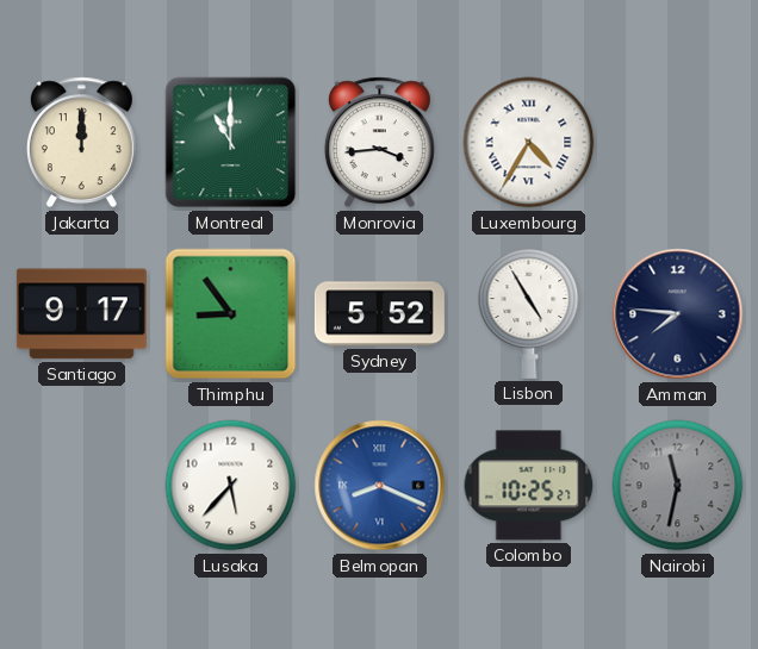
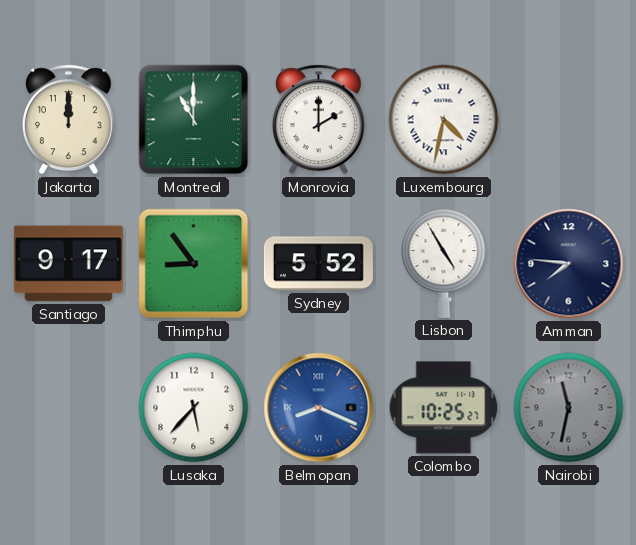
Monrovia: 3:44 -> 2:00
Luxembourg: 4:35 -> 4:32
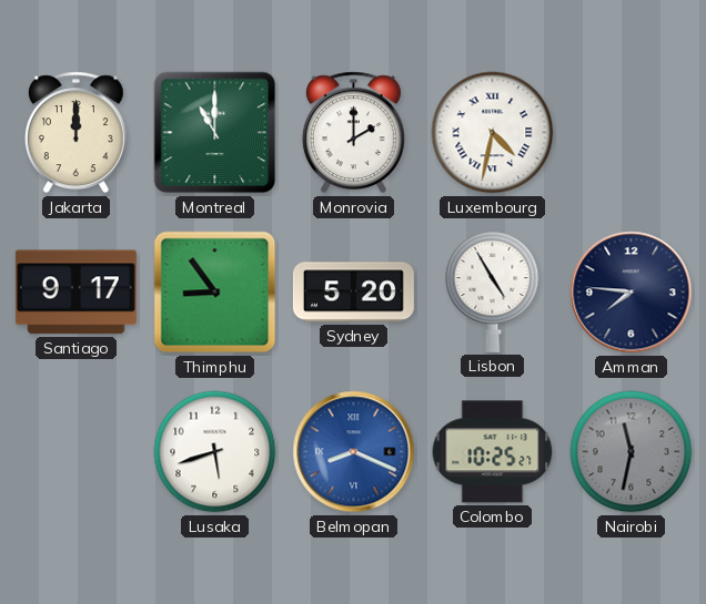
Sydney: 5:52 -> 5:20
Lusaka: 5:37 -> 5:42
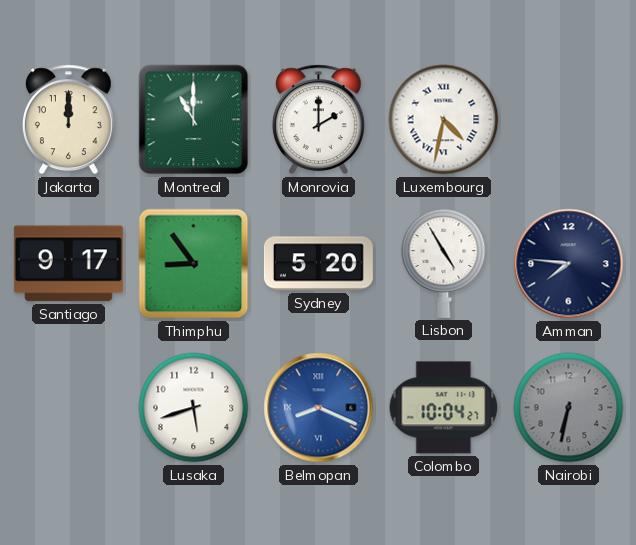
Colombo: 10:25 -> 10:04
Nairobi: 11:32 -> 6:32
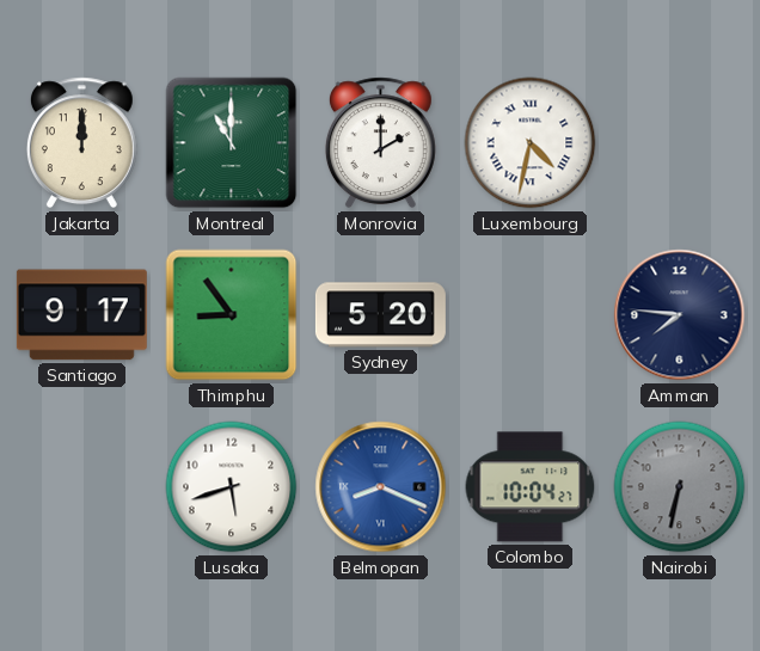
Lisbon: 4:55 -> none
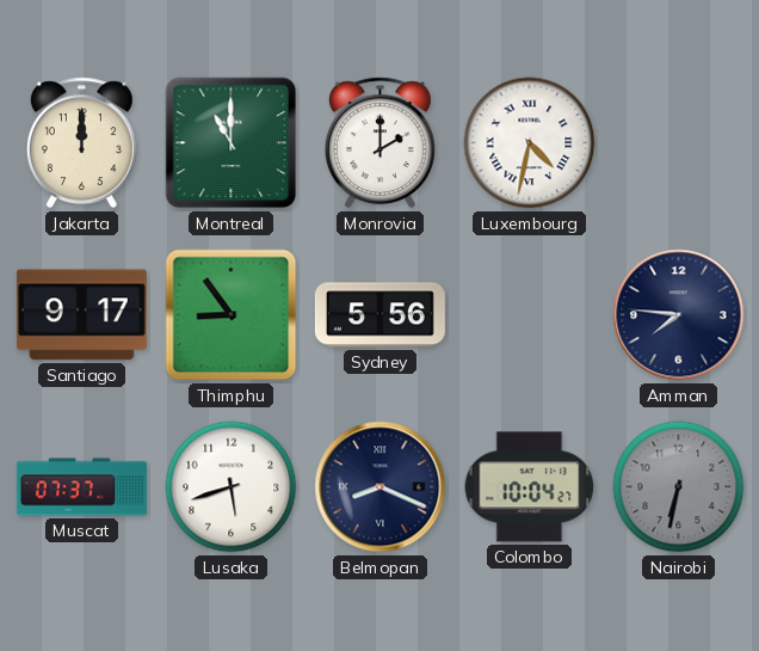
Sydney: 5:20 -> 5:56
Muscat: none -> 07:37
Belmopan dial: blue -> navy
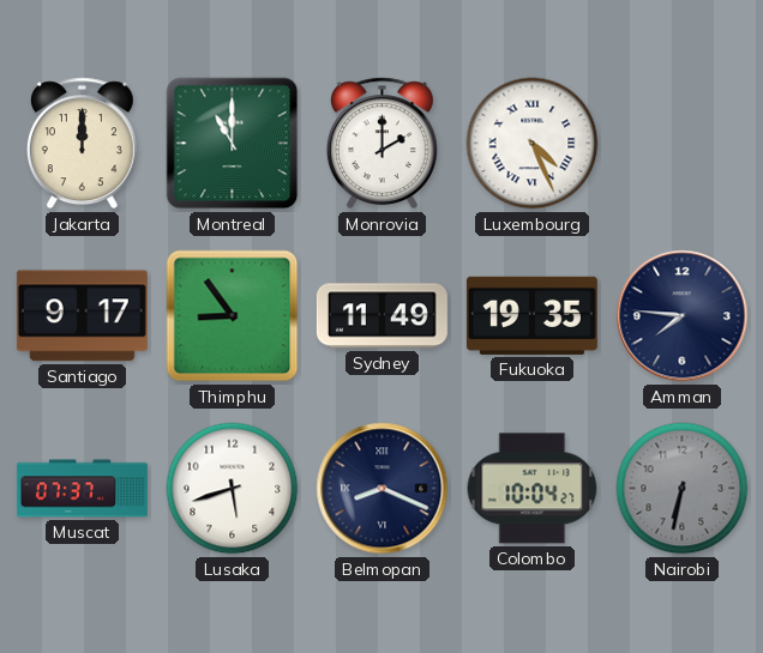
Luxembourg: 4:32 -> 4:26
Sydney: 5:56 -> 11:49
Fukuoka: none -> 19:35
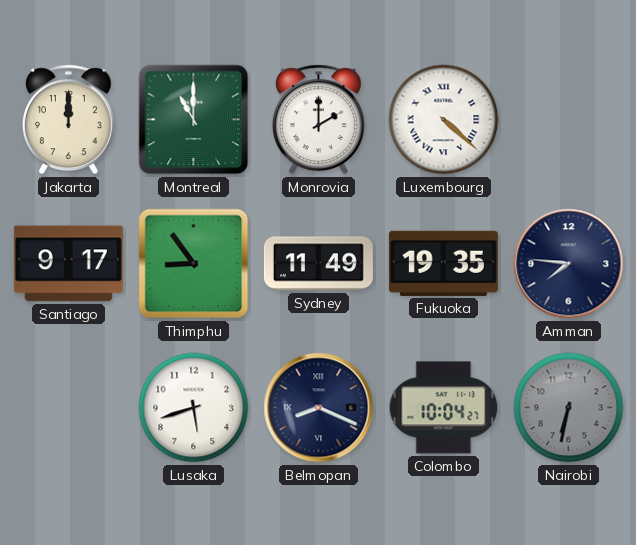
Luxembourg: 4:26 -> 4:22
Muscat: 07:37 -> none
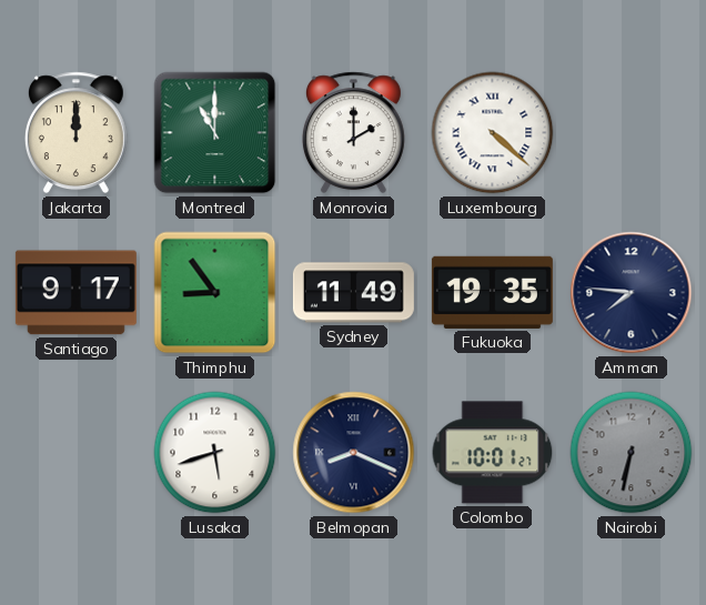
Colombo: 10:04 -> 10:01
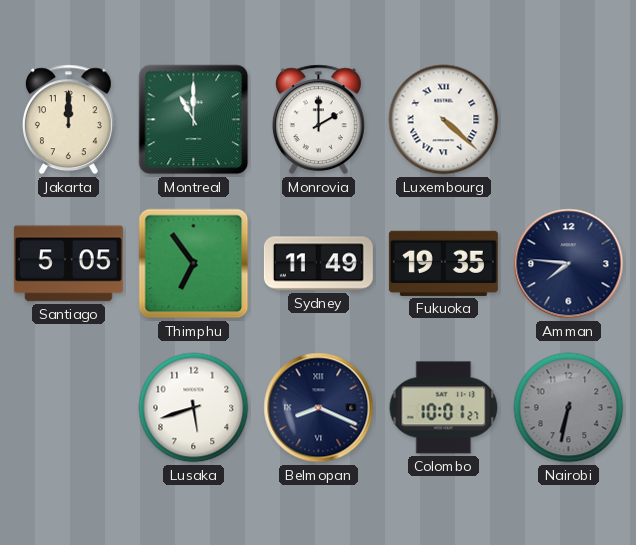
Santiago: 9:17 -> 5:05
Thimphu: 8:54 -> 6:54
